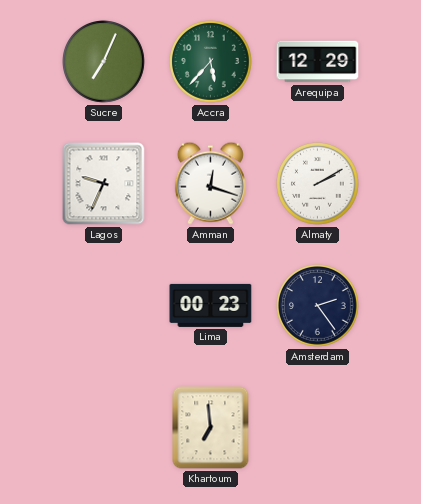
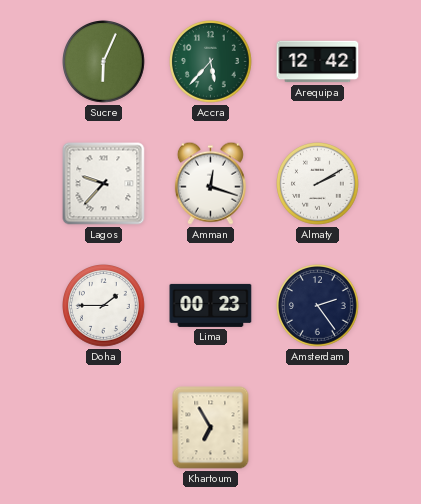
Sucre: 7:04 -> 6:04
Arequipa: 12:29 -> 12:42
Lagos: 9:34 -> 9:37
Doha: none -> 1:45
Khartoum: 6:59 -> 6:55
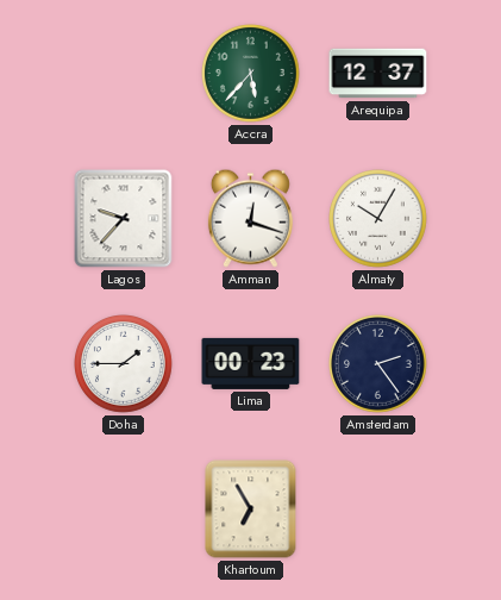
Sucre: 6:04 -> none
Arequipa: 12:42 -> 12:37
Almaty: 2:10 -> 10:05
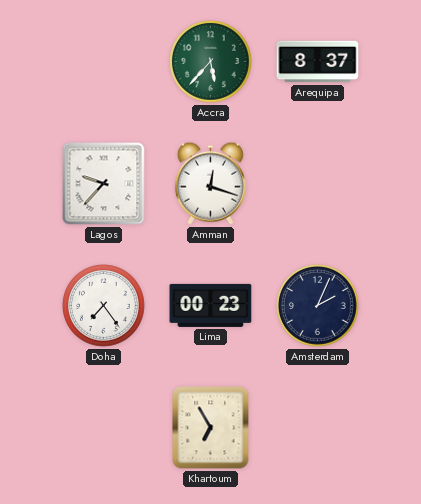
Arequipa: 12:37 -> 8:37
Almaty: 10:05 -> none
Doha: 1:45 -> 7:24
Amsterdam: 2:24 -> 2:04
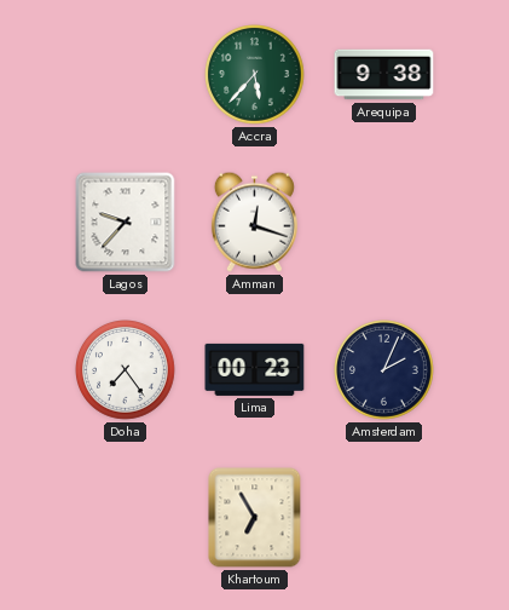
Arequipa: 8:37 -> 9:38
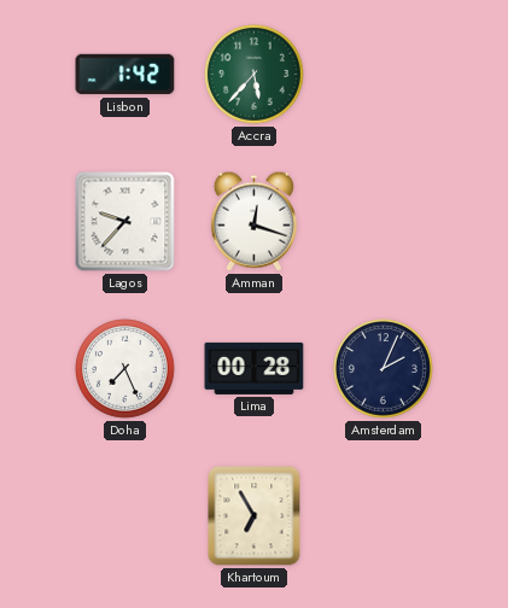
Lisbon: none -> 1:42
Arequipa: 9:38 -> none
Doha: 7:24 -> 7:26
Lima: 00:23 -> 00:28
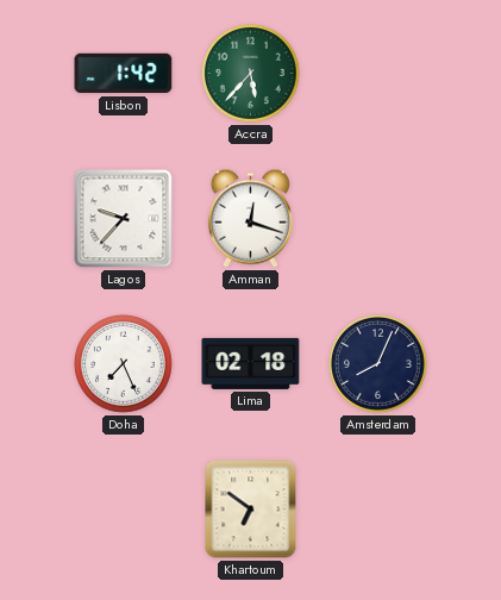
Lima: 00:28 -> 02:18
Amsterdam: 2:04 -> 8:04
Khartoum: 6:55 -> 6:51
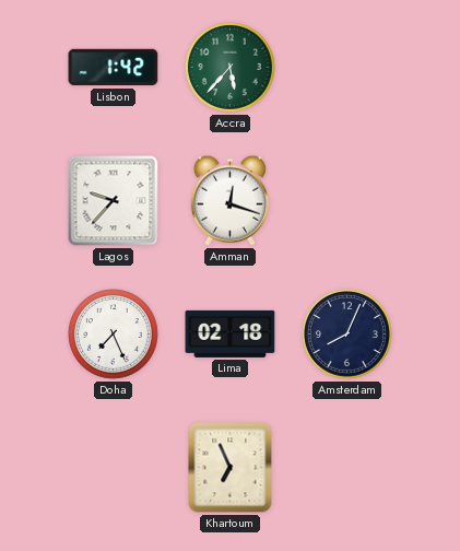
Khartoum: 6:51 -> 6:56
